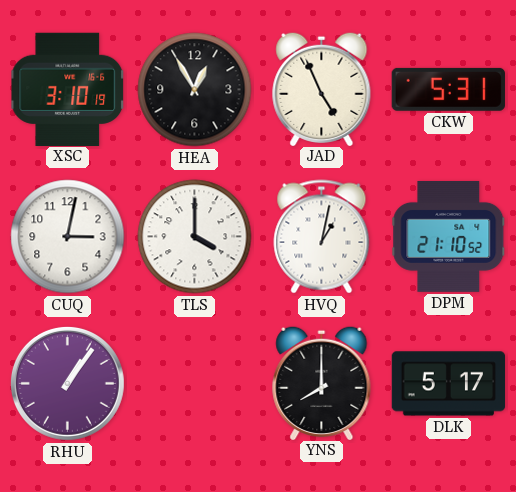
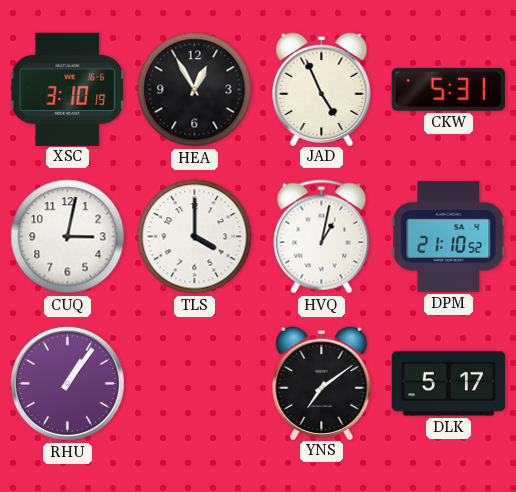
YNS: 8:00 -> 7:09
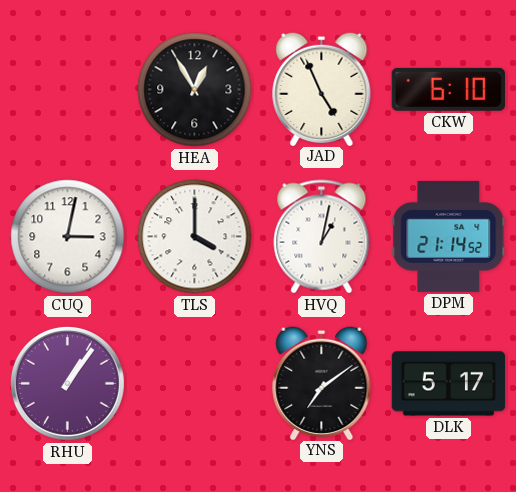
XSC: 3:10 -> none
CKW: 5:31 -> 6:10
DPM: 21:10 -> 21:14
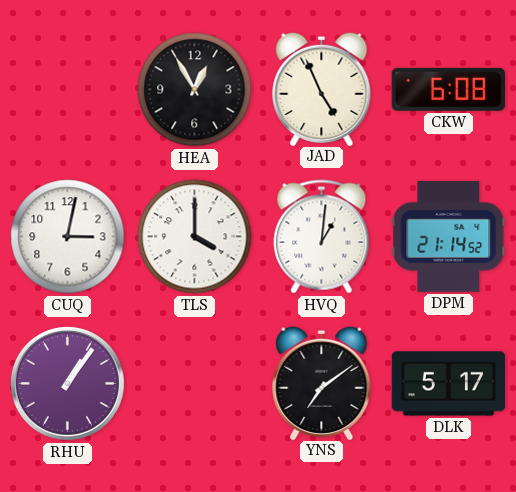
CKW: 6:10 -> 6:08
HVQ: 1:02 -> 1:01
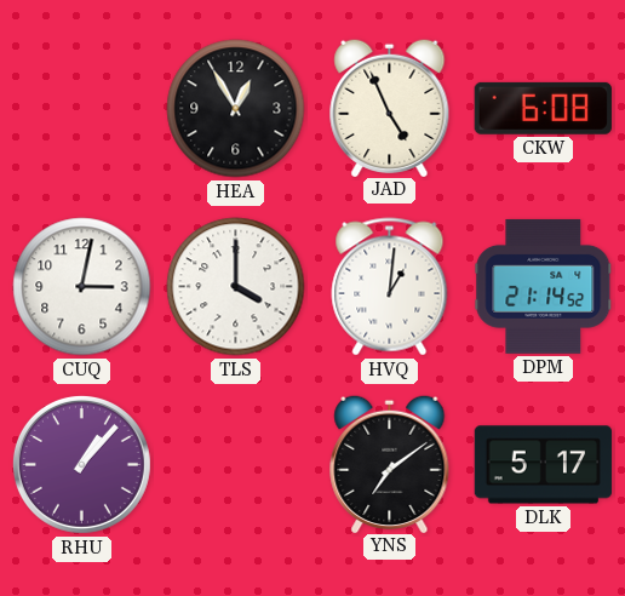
RHU: 1:06 -> 1:07
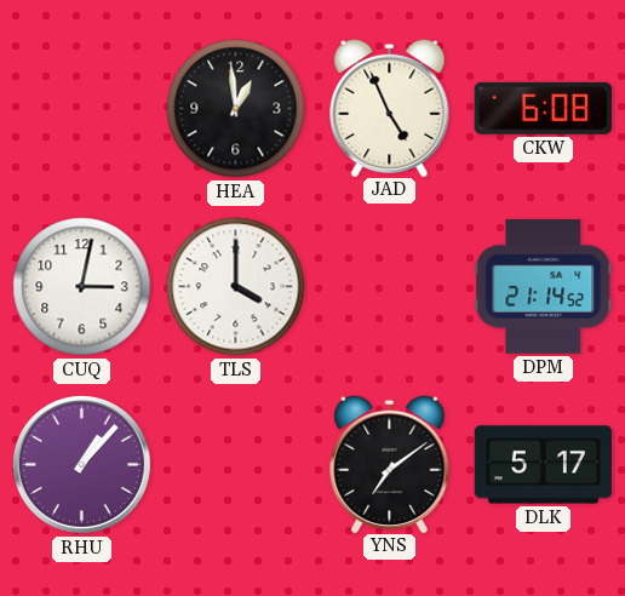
HEA: 12:55 -> 12:59
HVQ: 1:01 -> none
